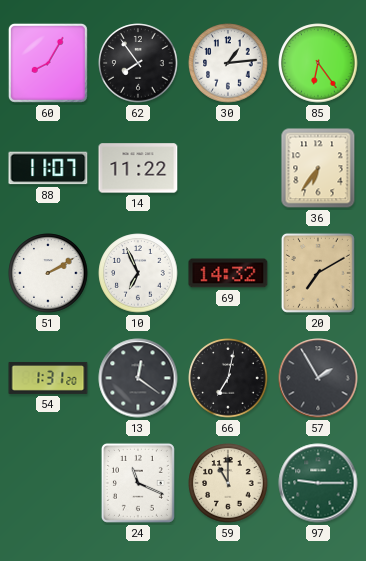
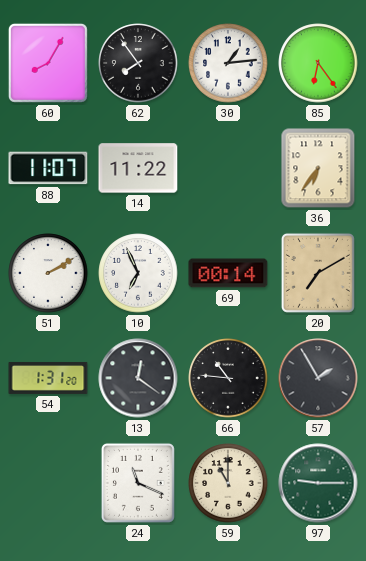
69: 14:32 -> 00:14
66: 7:02 -> 10:46
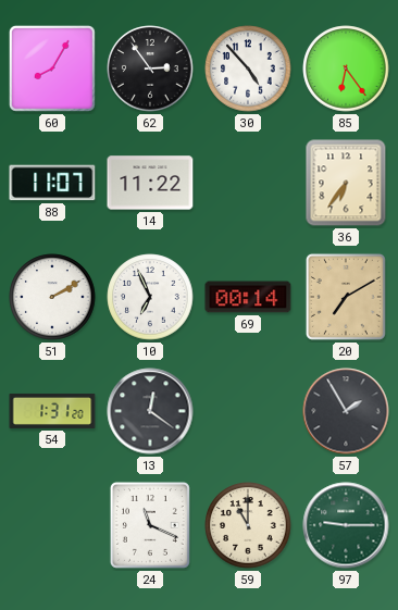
62: 7:54 -> 2:54
30: 1:14 -> 4:53
66: 10:46 -> none
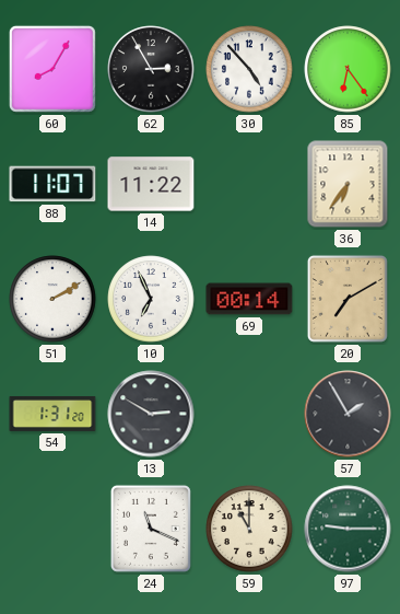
62: 2:54 -> 2:55
13: 12:21 -> 2:50
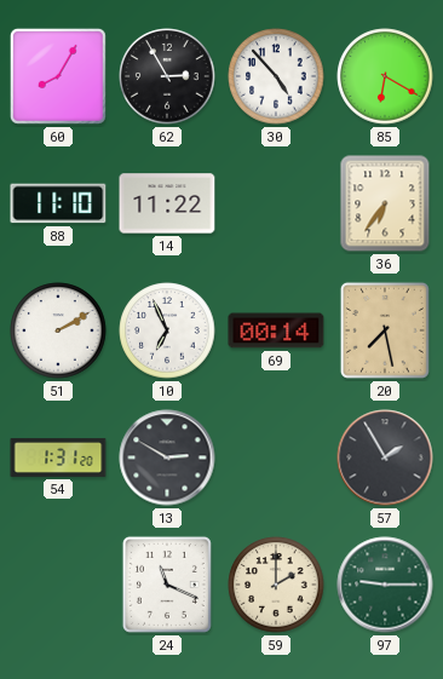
85: 6:24 -> 6:20
88: 11:07 -> 11:10
20: 7:10 -> 7:28
59: 11:00 -> 2:00
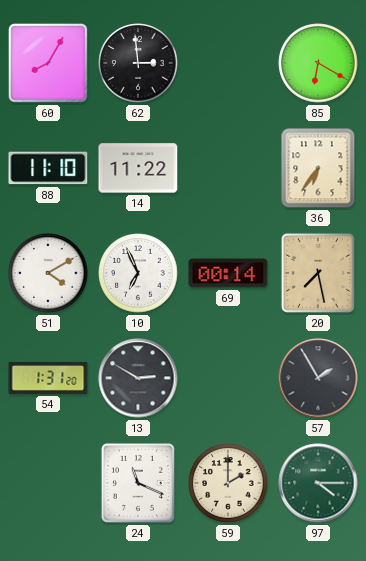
62: 2:55 -> 2:59
30: 4:53 -> none
51: 2:10 -> 4:10
97: 9:15 -> 4:15
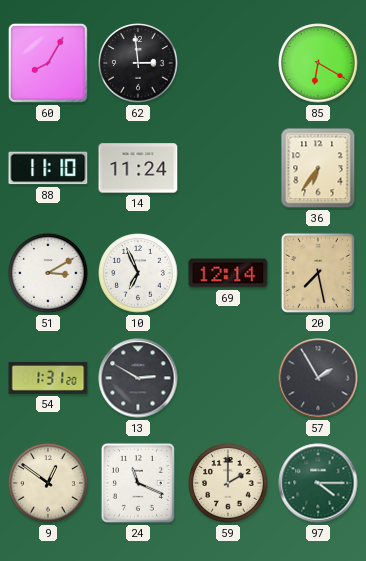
14: 11:22 -> 11:24
51: 4:10 -> 3:10
69: 00:14 -> 12:14
9: none -> 12:51
